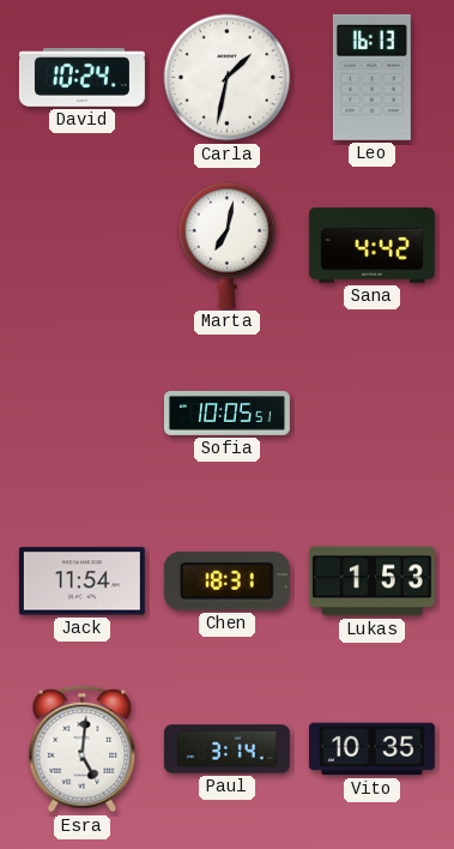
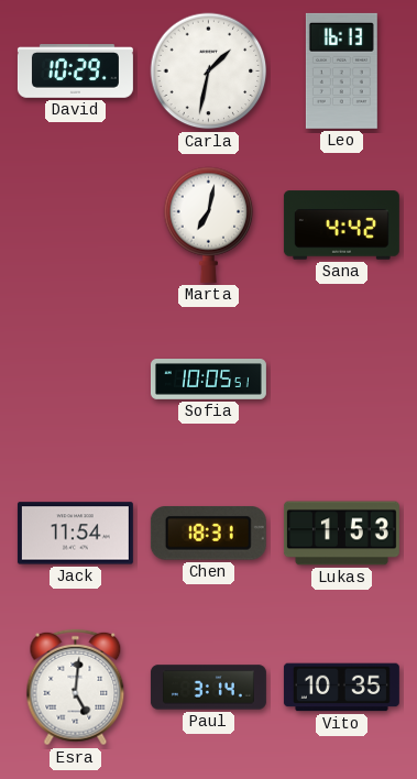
David: 10:24 -> 10:29
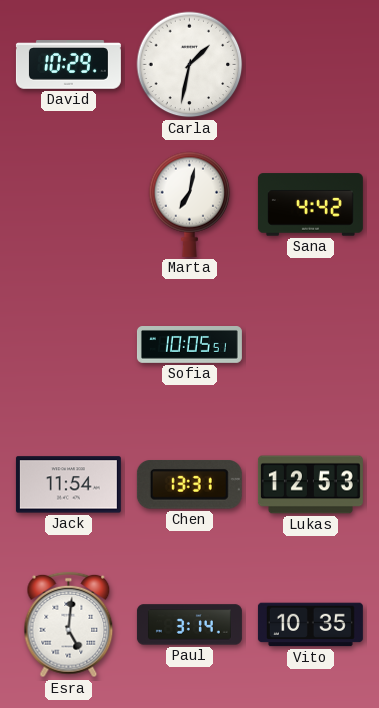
Leo: 16:13 -> none
Chen: 18:31 -> 13:31
Lukas: 1:53 -> 12:53
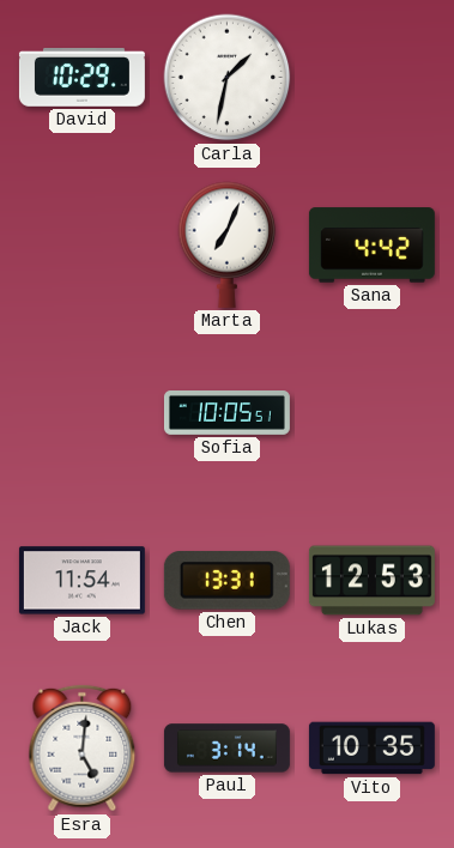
Marta: 7:02 -> 7:04
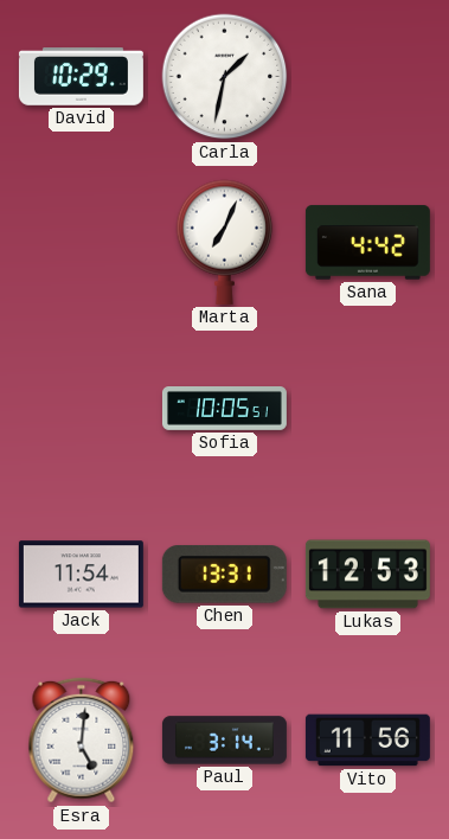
Vito: 10:35 -> 11:56
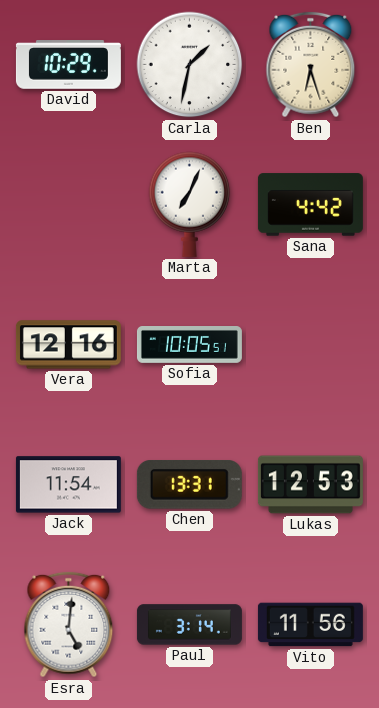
Ben: none -> 6:27
Vera: none -> 12:16
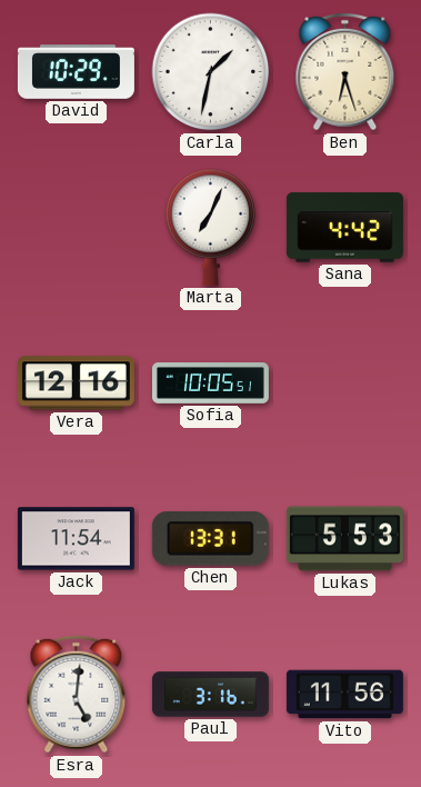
Lukas: 12:53 -> 5:53
Paul: 3:14 -> 3:16
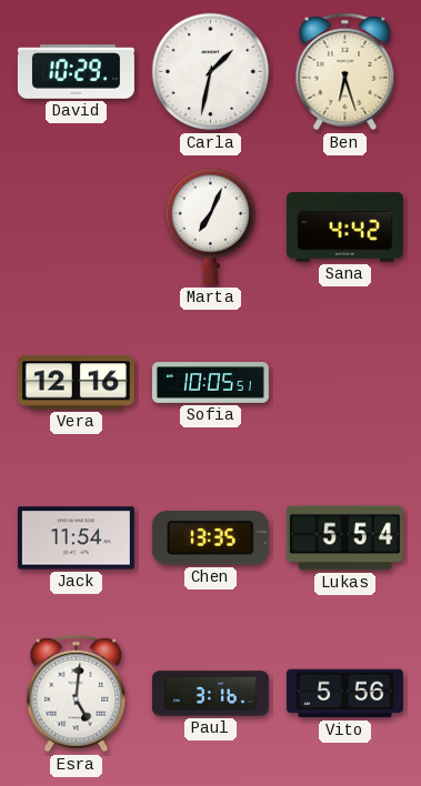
Chen: 13:31 -> 13:35
Lukas: 5:53 -> 5:54
Vito: 11:56 -> 5:56
